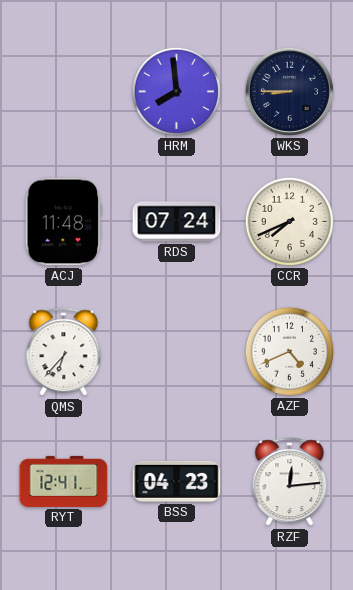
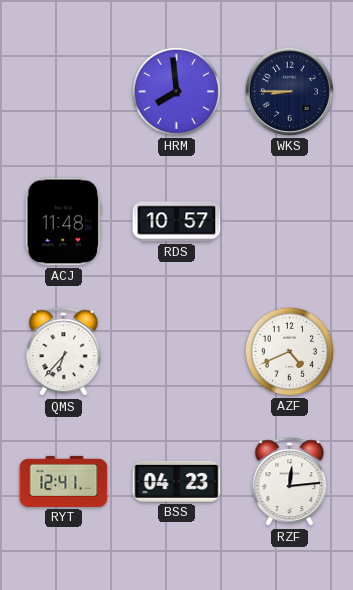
RDS: 07:24 -> 10:57
CCR: 7:41 -> none
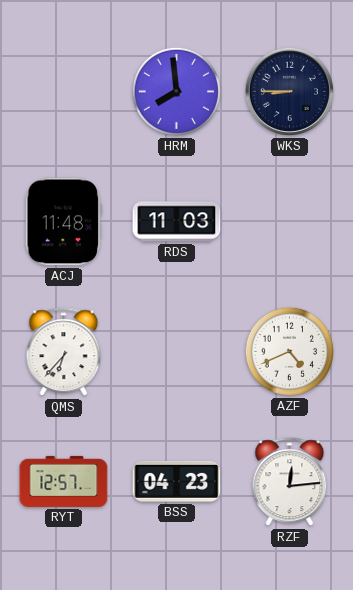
RDS: 10:57 -> 11:03
RYT: 12:41 -> 12:57
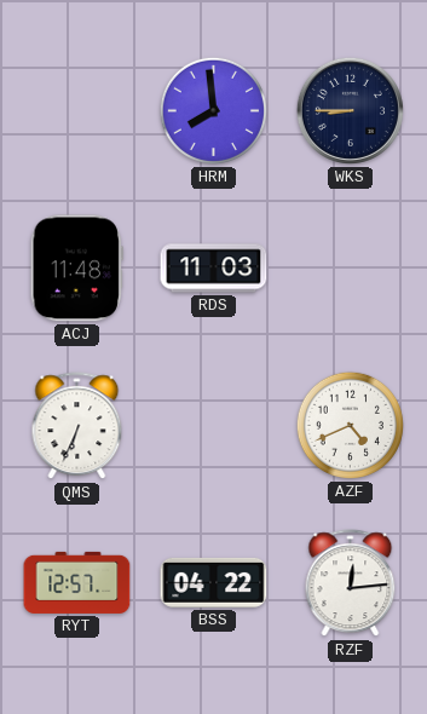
QMS: 6:37 -> 6:34
BSS: 04:23 -> 04:22
